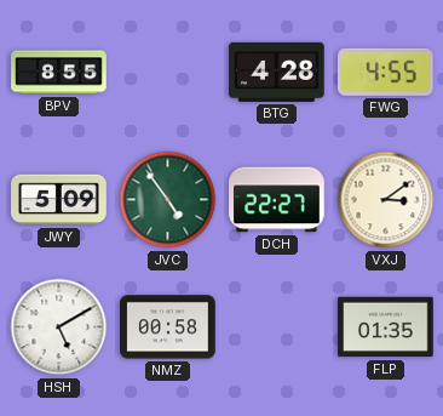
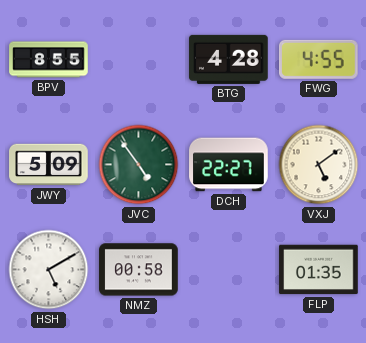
VXJ: 3:09 -> 5:09
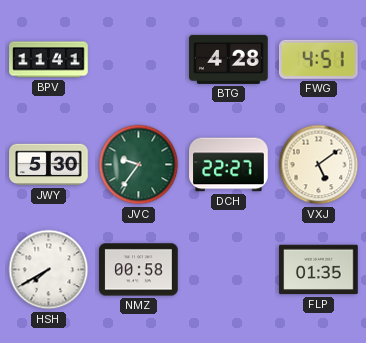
BPV: 8:55 -> 11:41
FWG: 4:55 -> 4:51
JWY: 5:09 -> 5:30
JVC: 4:54 -> 9:36
HSH: 5:10 -> 7:40
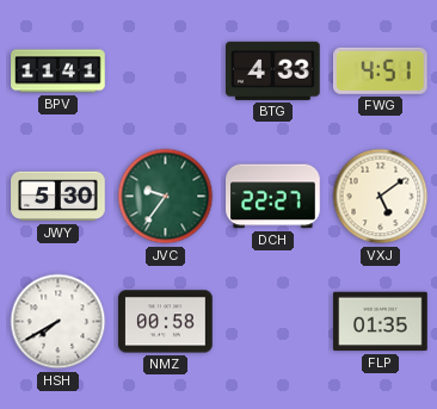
BTG: 4:28 -> 4:33
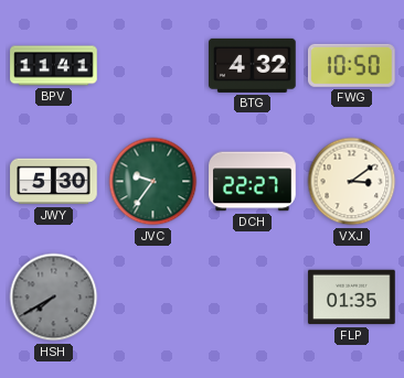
BTG: 4:33 -> 4:32
FWG: 4:51 -> 10:50
VXJ: 5:09 -> 3:09
HSH dial: white -> grey
NMZ: 00:58 -> none
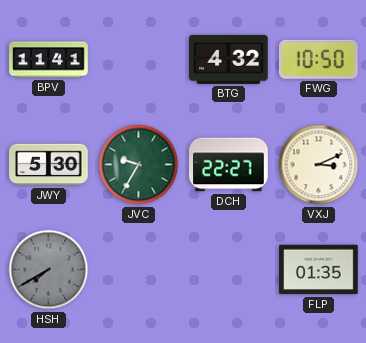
JVC: 9:36 -> 9:35
VXJ: 3:09 -> 3:11
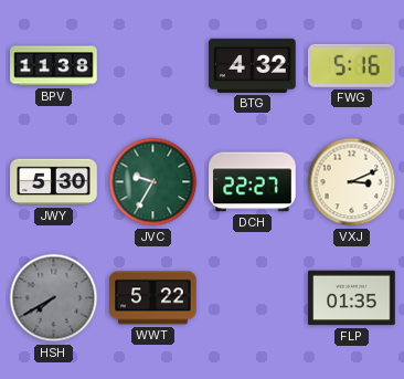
BPV: 11:41 -> 11:38
FWG: 10:50 -> 5:16
WWT: none -> 5:22
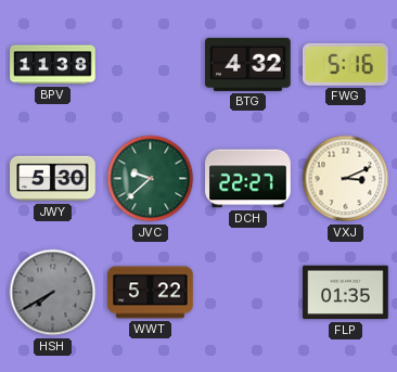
JVC: 9:35 -> 9:38
